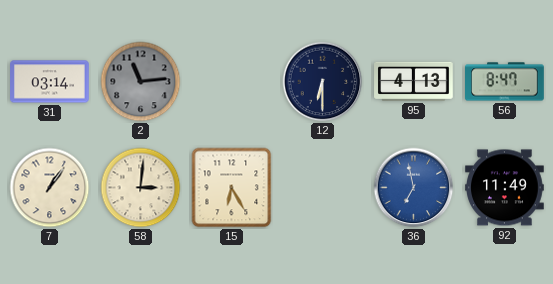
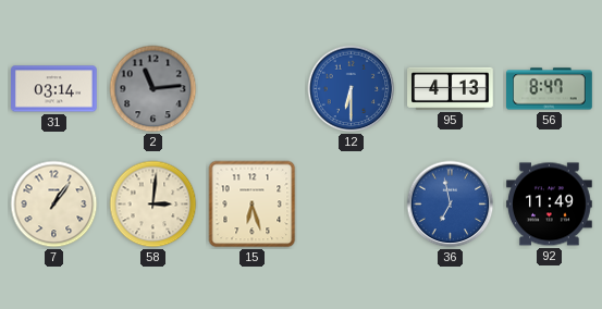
12 dial: navy -> blue
15: 6:25 -> 6:27
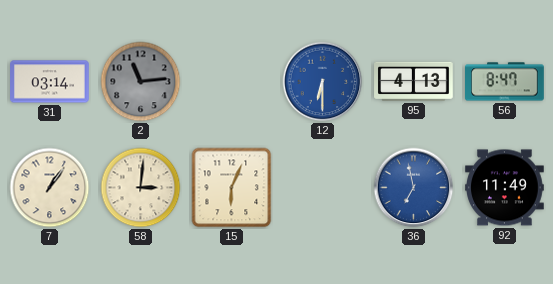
15: 6:27 -> 6:04
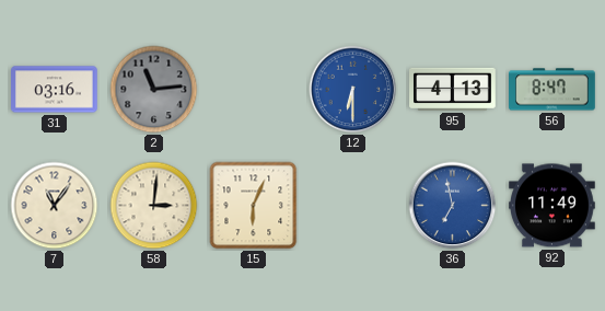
31: 03:14 -> 03:16
7: 1:06 -> 11:06
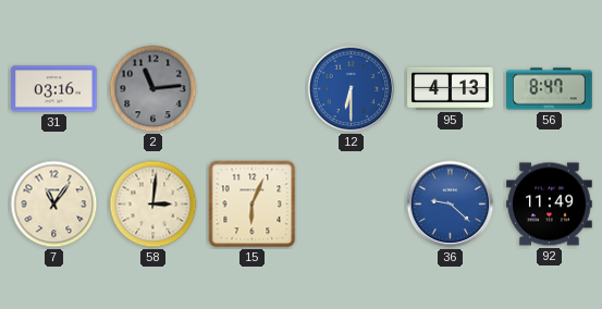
36: 6:58 -> 9:22
